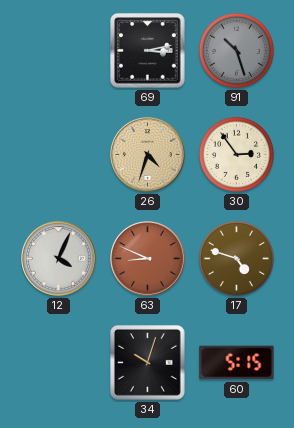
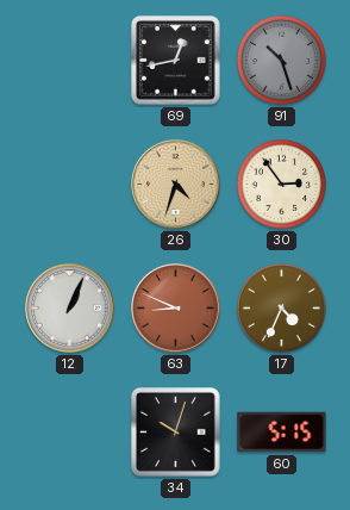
69: 3:13 -> 12:43
12: 4:04 -> 1:04
17: 4:48 -> 4:34
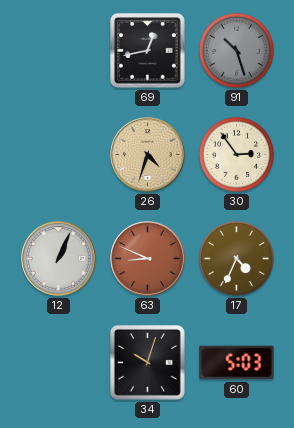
60: 5:15 -> 5:03
